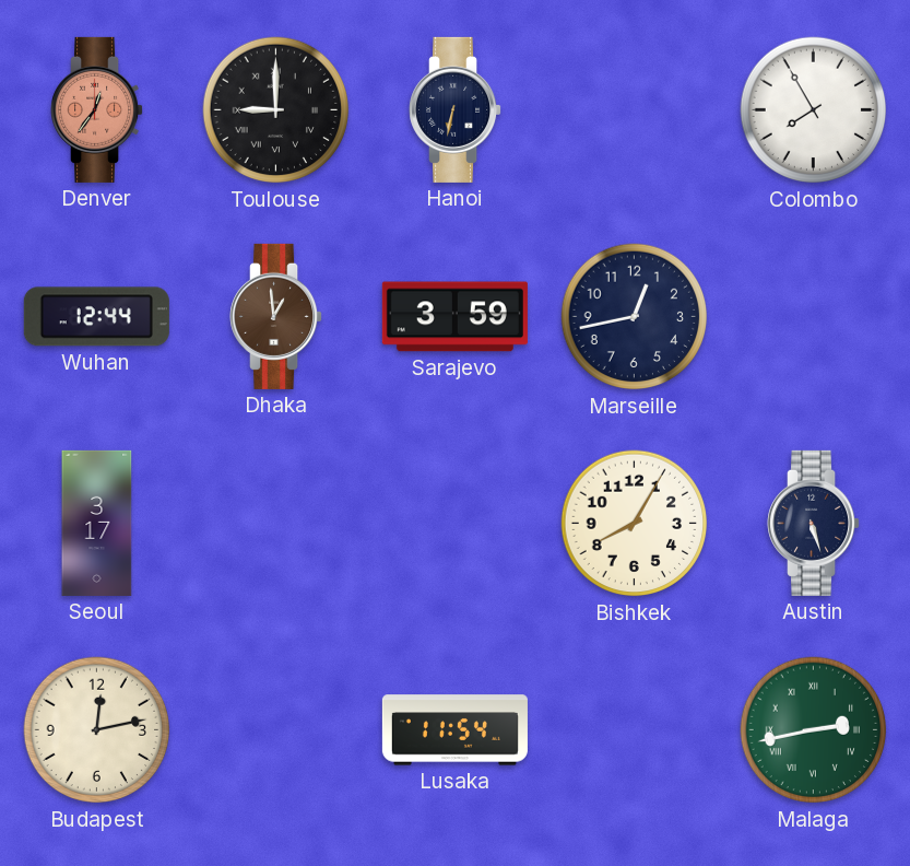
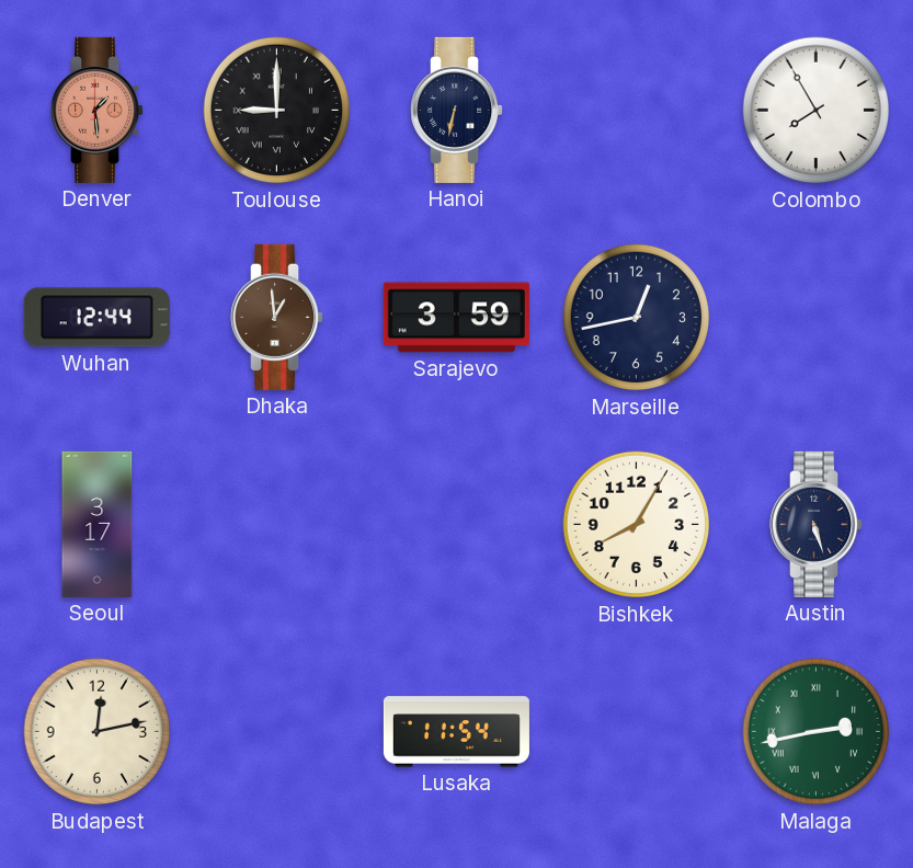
Denver: 12:36 -> 1:29
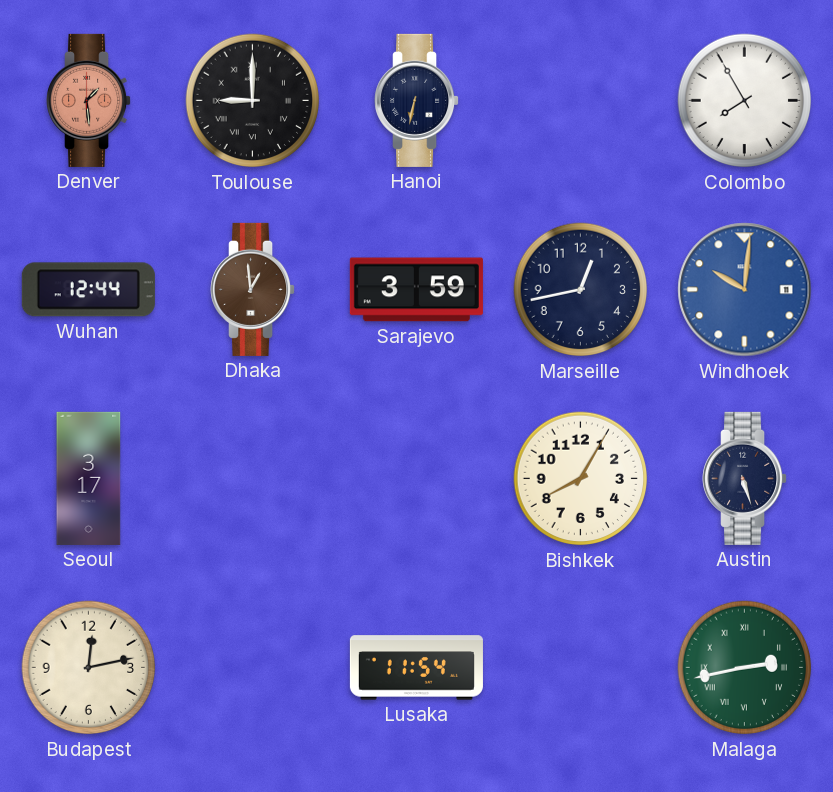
Windhoek: none -> 10:01
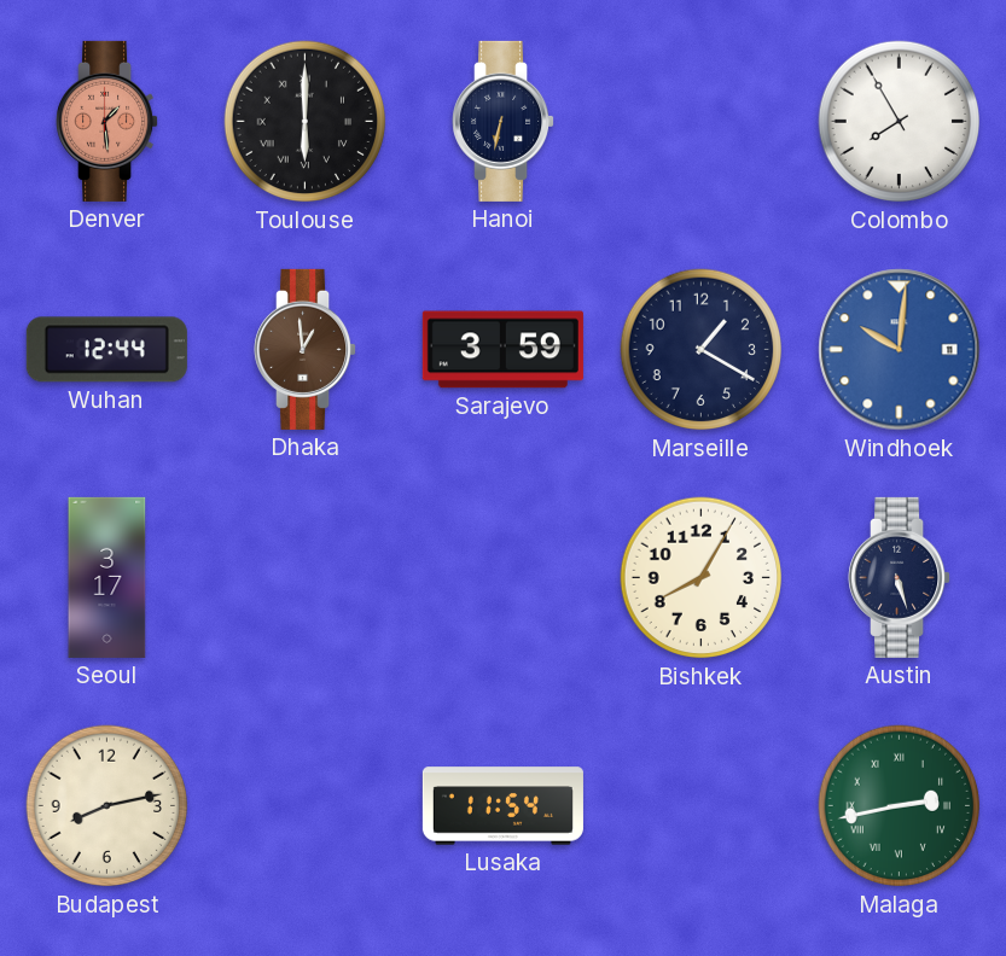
Toulouse: 9:00 -> 6:00
Marseille: 12:43 -> 1:20
Budapest: 12:13 -> 8:13
